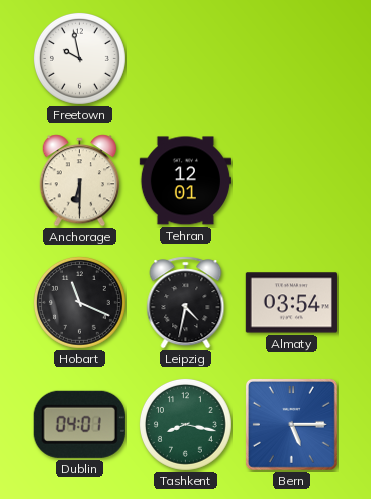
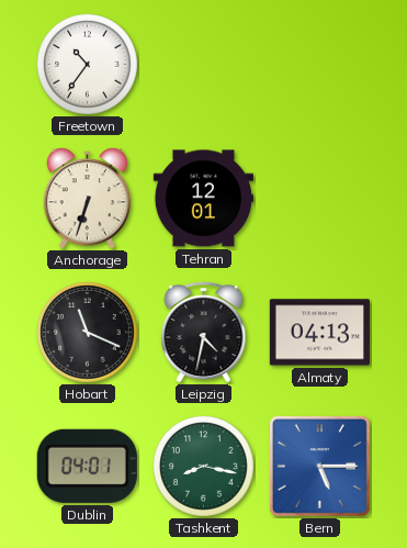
Freetown: 9:58 -> 10:36
Anchorage: 6:30 -> 6:33
Almaty: 03:54 -> 04:13
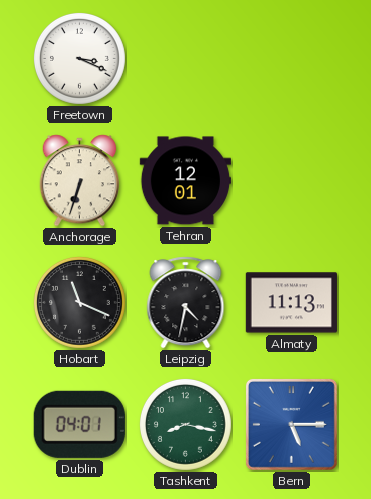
Freetown: 10:36 -> 3:19
Almaty: 04:13 -> 11:13
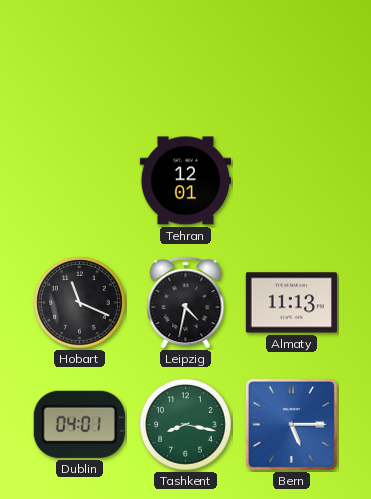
Freetown: 3:19 -> none
Anchorage: 6:33 -> none
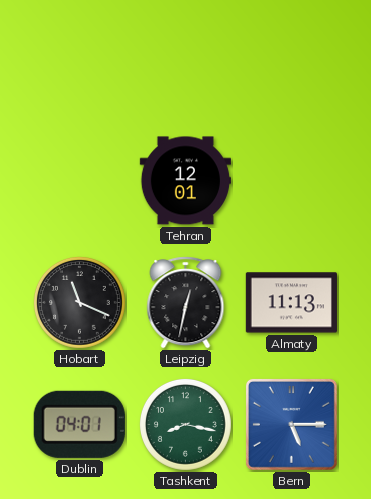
Leipzig: 4:32 -> 12:32
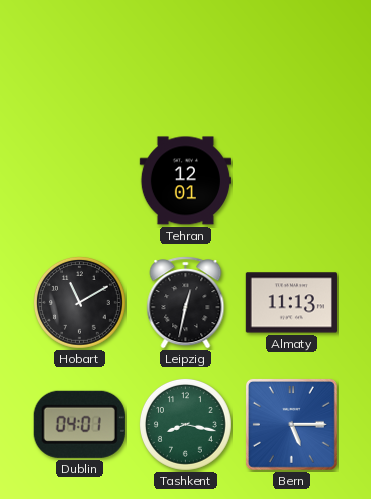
Hobart: 11:19 -> 11:10
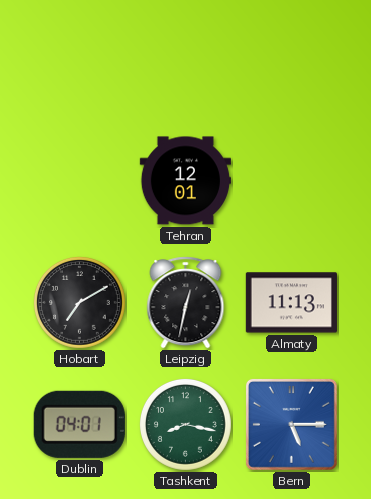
Hobart: 11:10 -> 7:10
